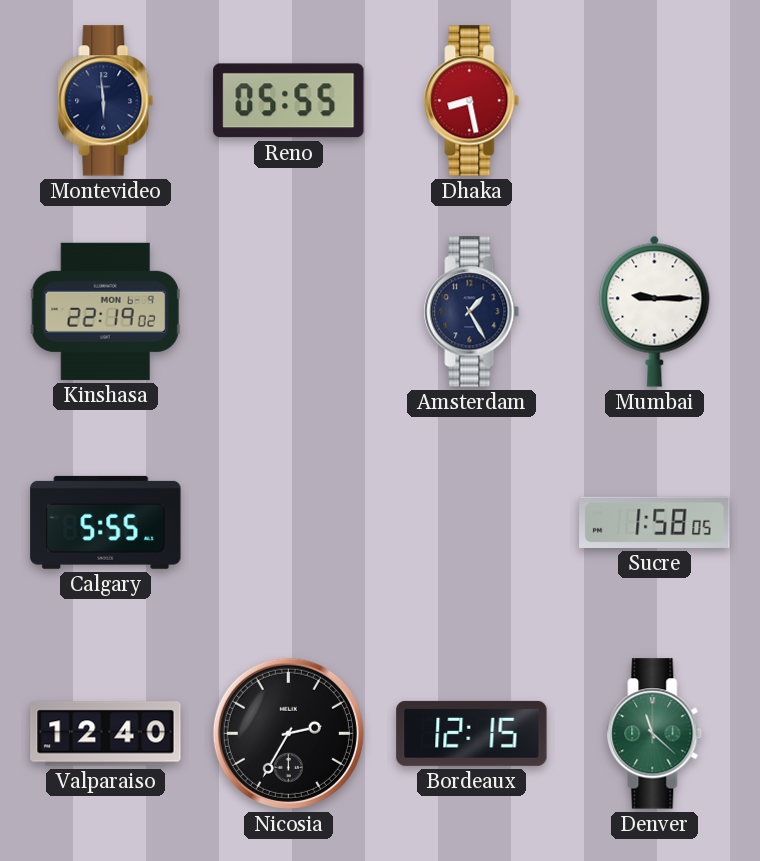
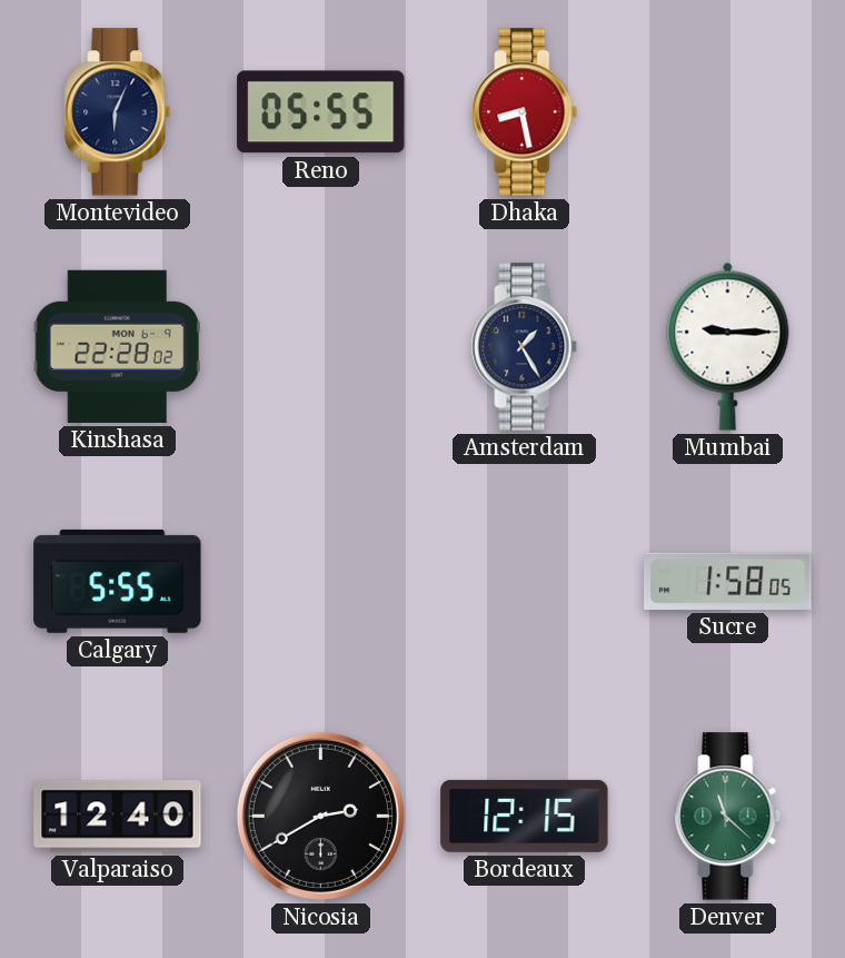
Montevideo: 5:59 -> 6:04
Kinshasa: 22:19 -> 22:28
Nicosia: 2:35 -> 2:40
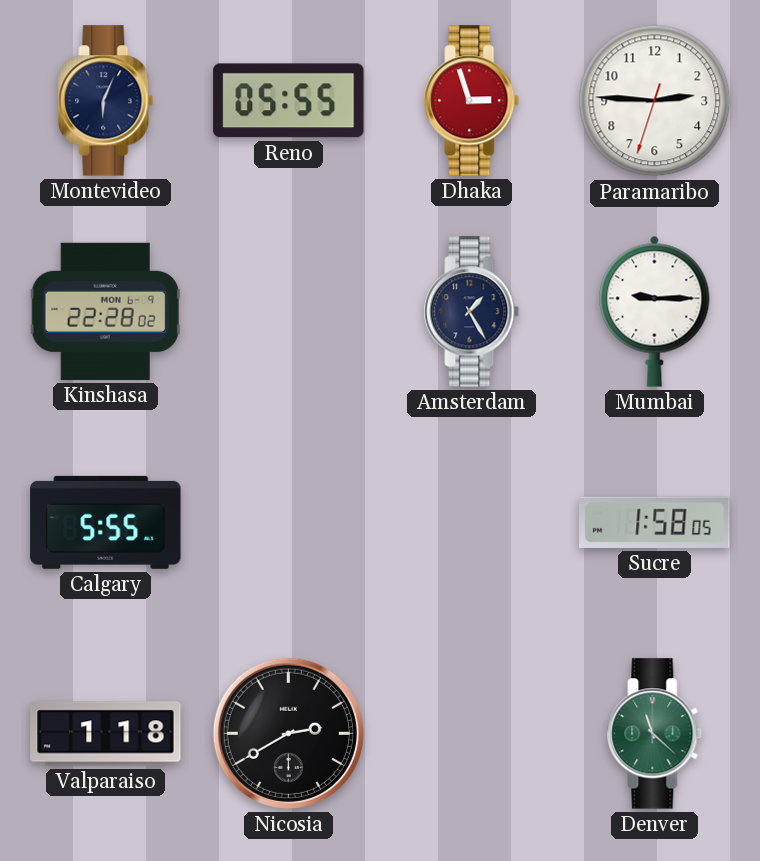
Dhaka: 8:28 -> 2:57
Paramaribo: none -> 2:45
Valparaiso: 12:40 -> 1:18
Bordeaux: 12:15 -> none
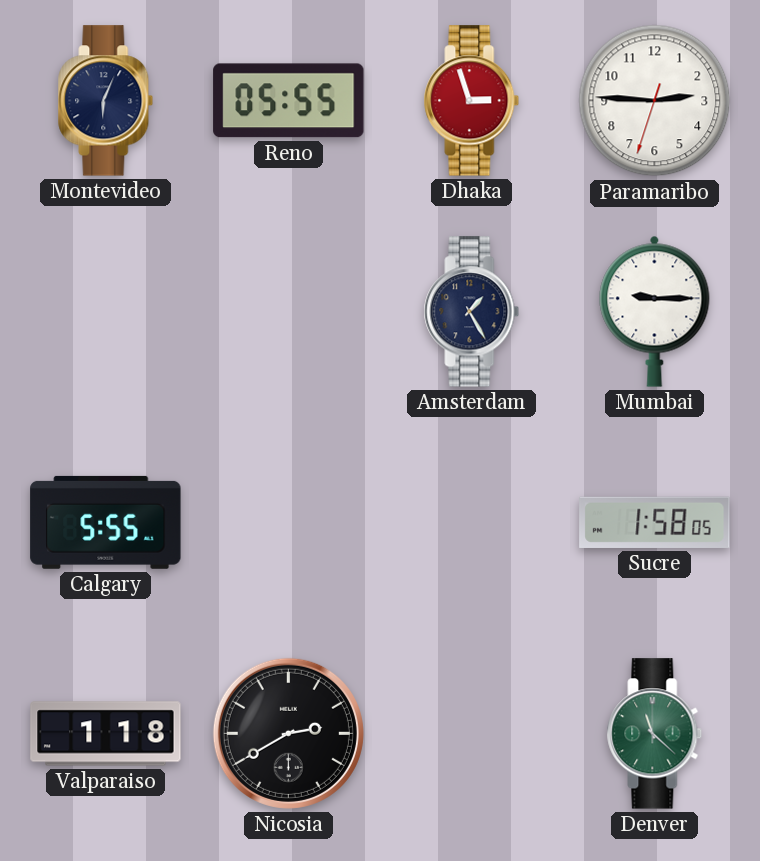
Kinshasa: 22:28 -> none
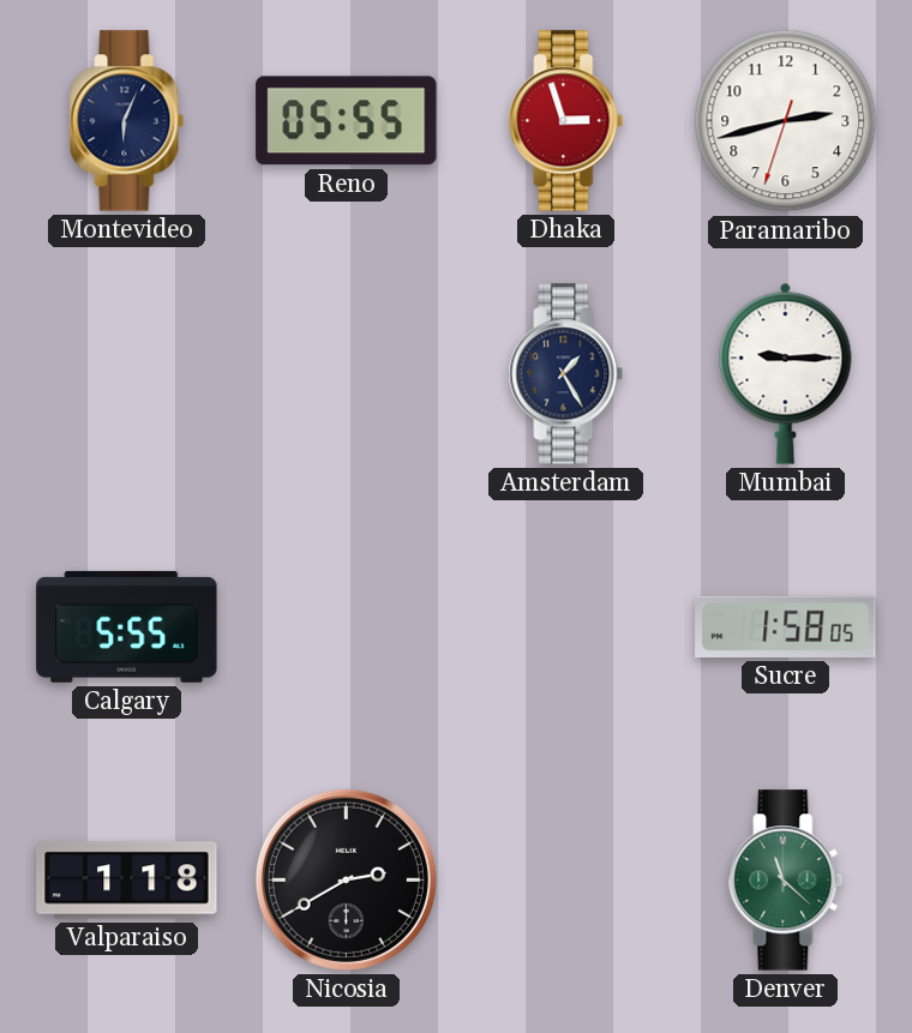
Paramaribo: 2:45 -> 2:42
